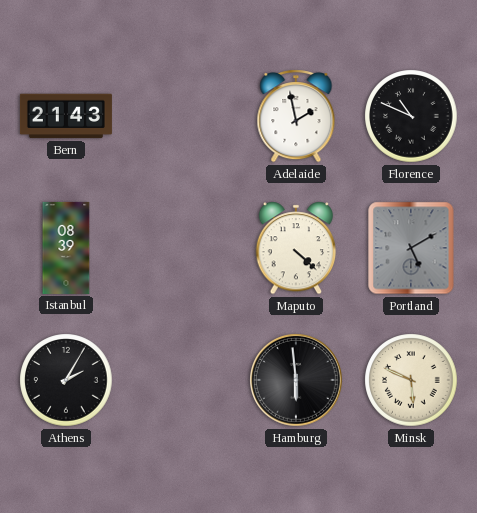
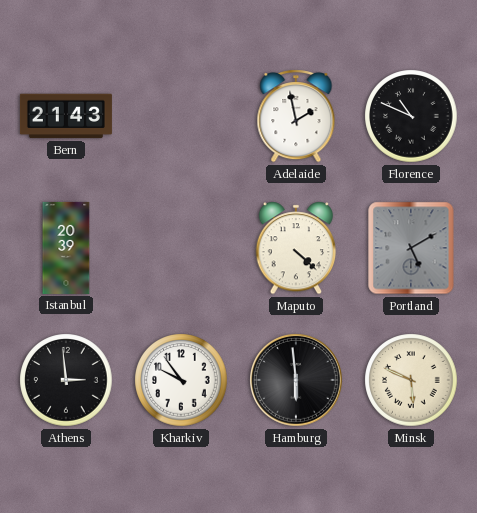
Istanbul: 08:39 -> 20:39
Athens: 2:05 -> 2:59
Kharkiv: none -> 9:54
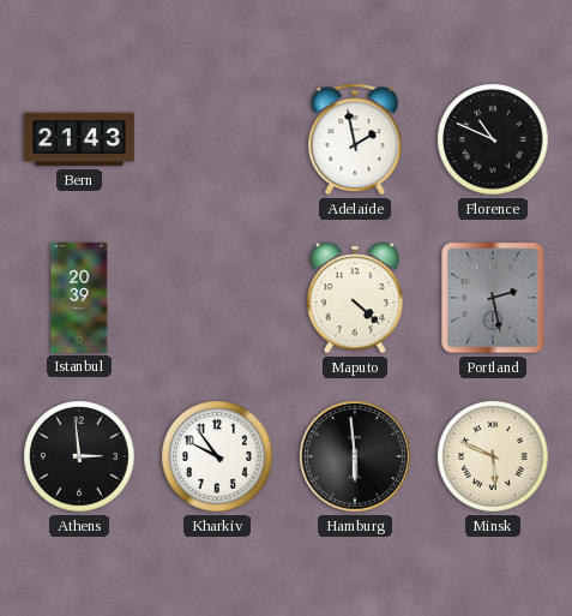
Portland: 5:10 -> 2:28
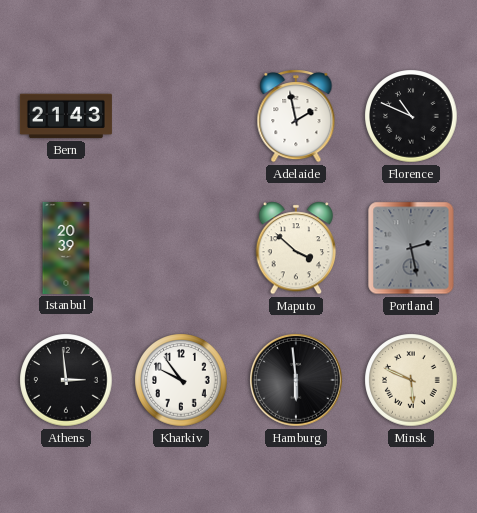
Maputo: 4:22 -> 3:52
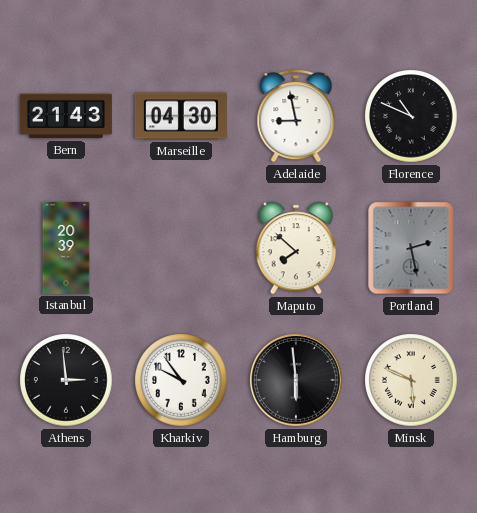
Marseille: none -> 04:30
Adelaide: 1:58 -> 8:58
Maputo: 3:52 -> 7:52
